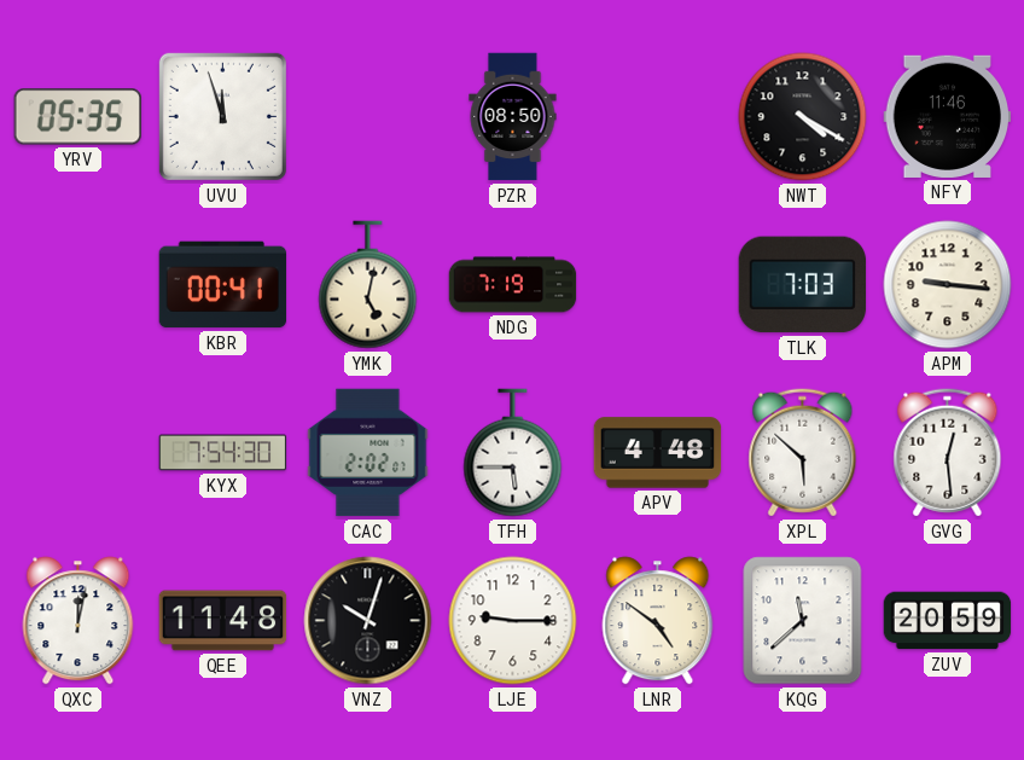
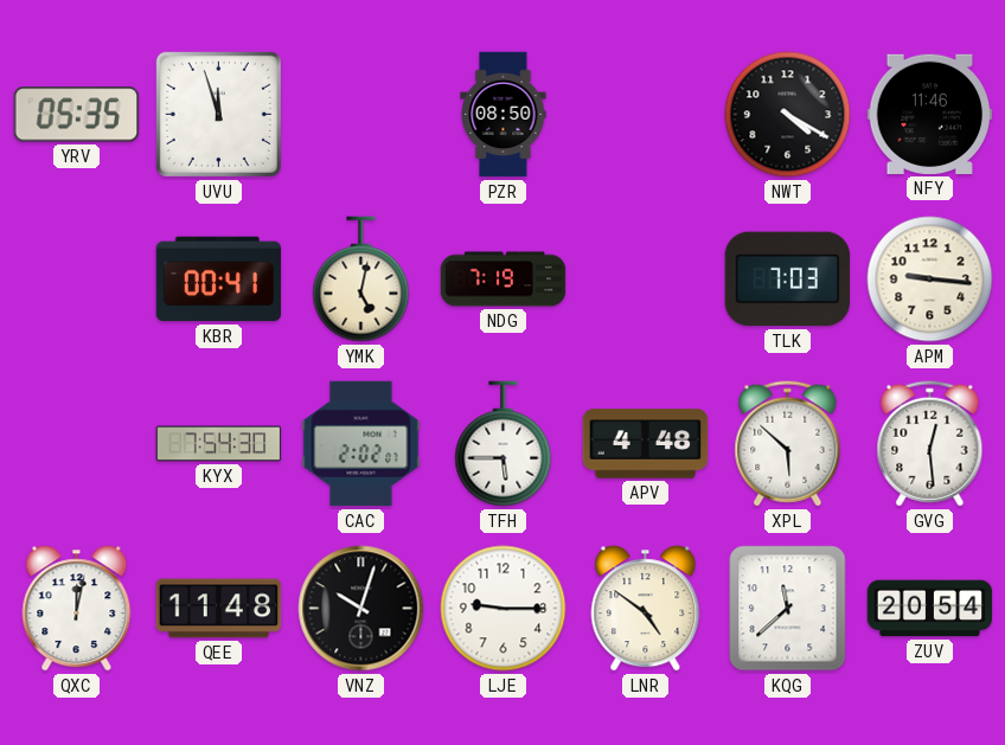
ZUV: 20:59 -> 20:54
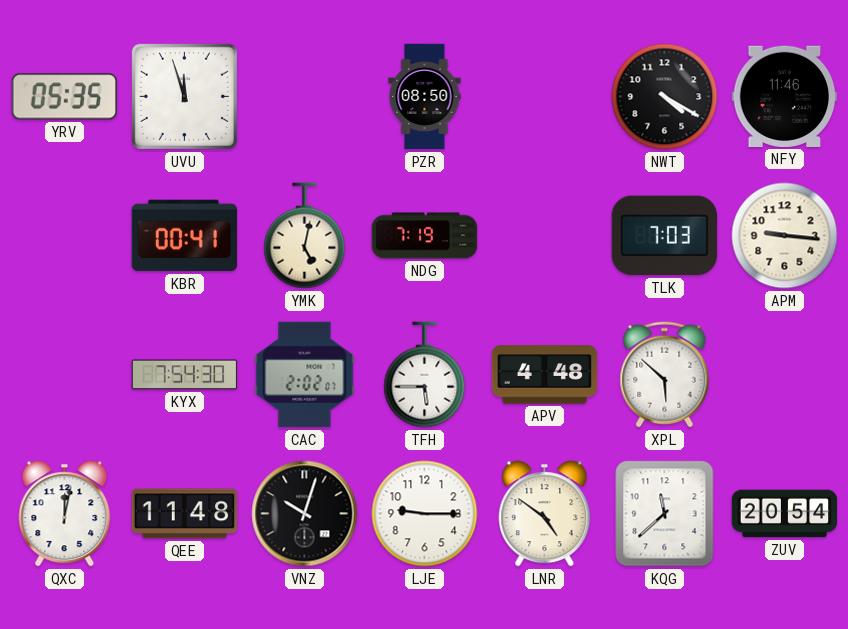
GVG: 12:29 -> none
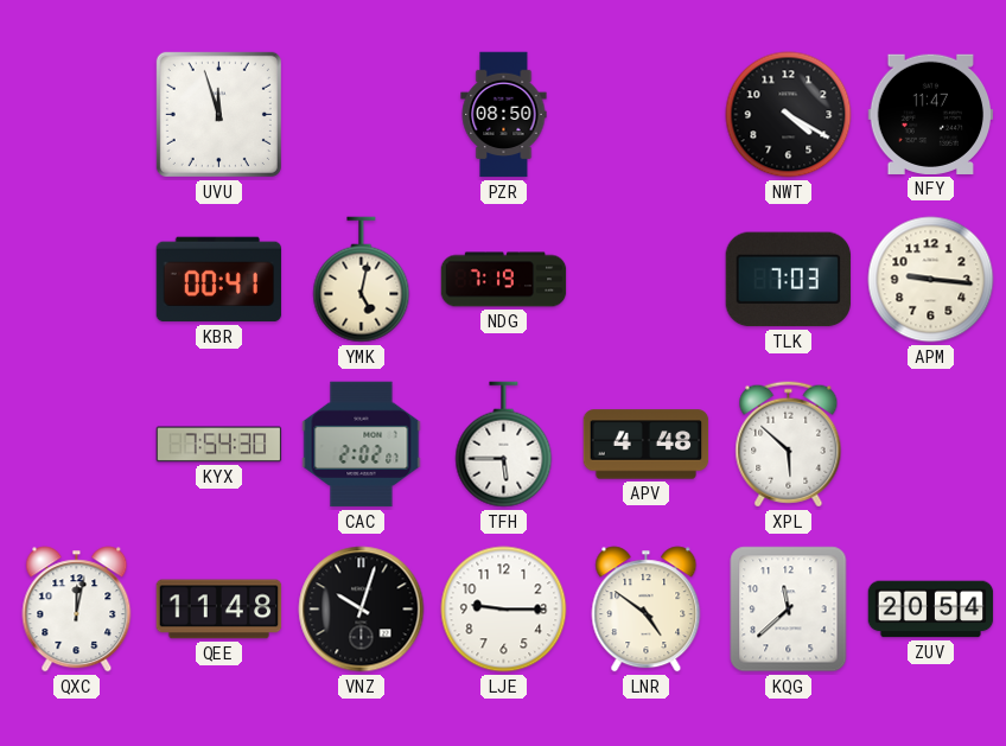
YRV: 05:35 -> none
NFY: 11:46 -> 11:47
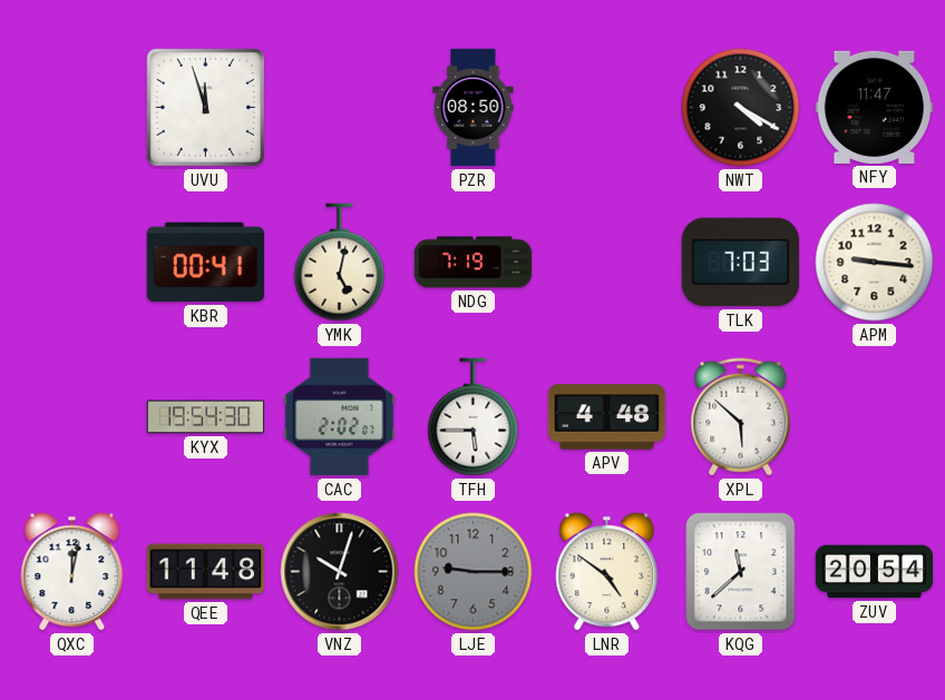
KYX: 7:54 -> 19:54
LJE dial: white -> grey
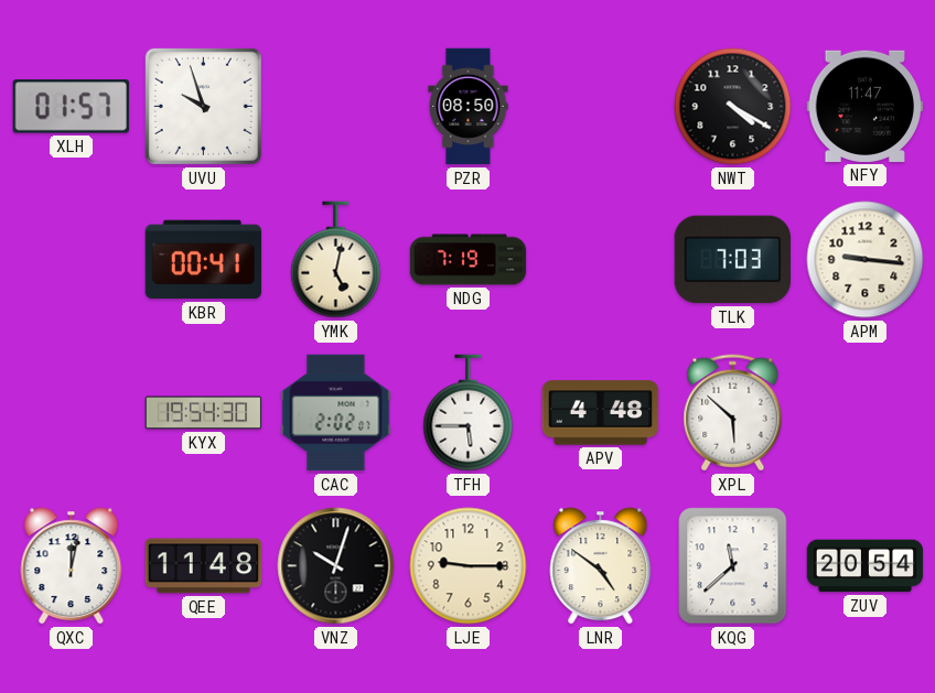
XLH: none -> 01:57
UVU: 11:57 -> 9:57
LJE dial: grey -> cream
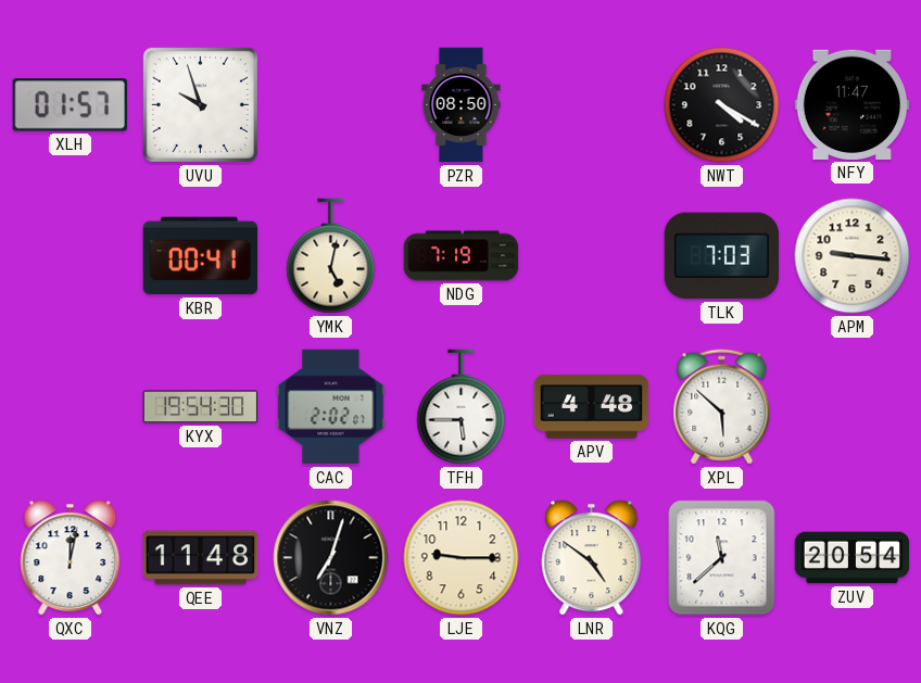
VNZ: 10:03 -> 7:03
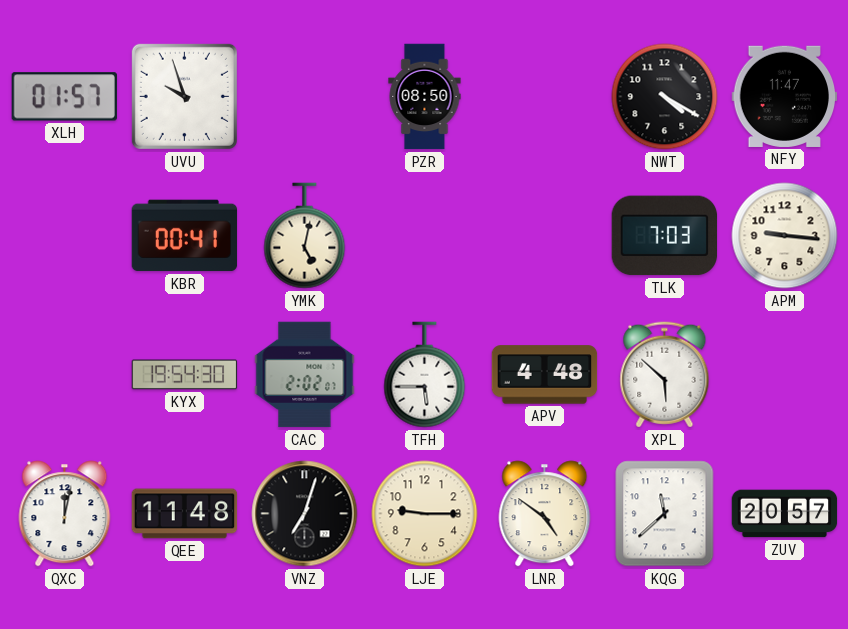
NDG: 7:19 -> none
ZUV: 20:54 -> 20:57
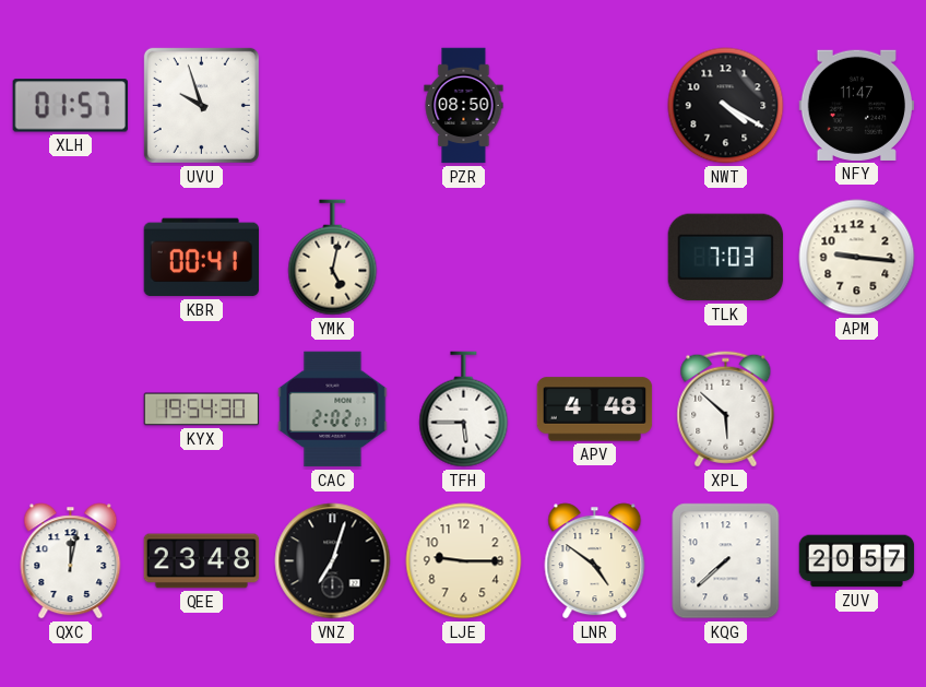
QEE: 11:48 -> 23:48
KQG: 11:38 -> 7:38
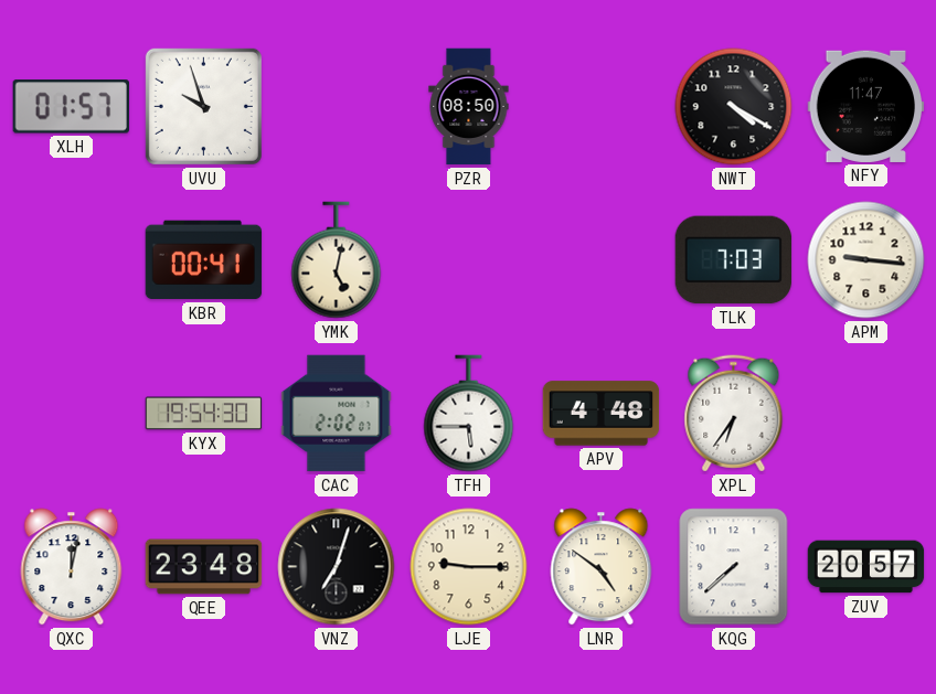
XPL: 5:52 -> 6:36
